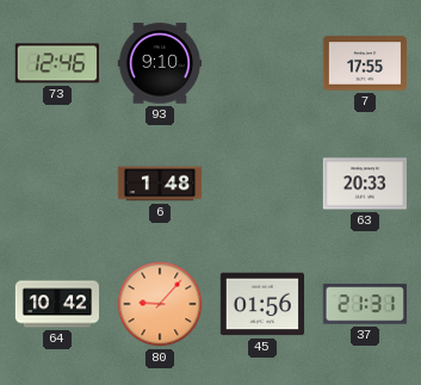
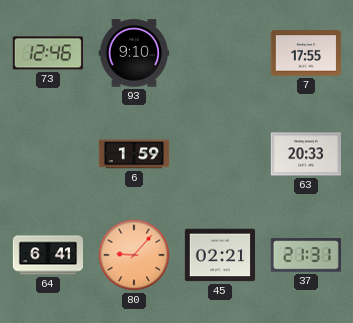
6: 1:48 -> 1:59
64: 10:42 -> 6:41
45: 01:56 -> 02:21
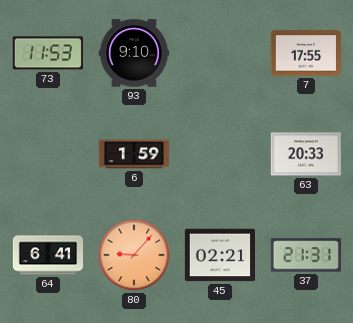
73: 12:46 -> 11:53
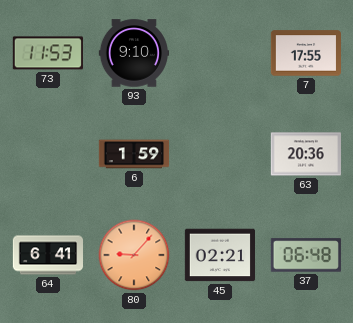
63: 20:33 -> 20:36
37: 21:31 -> 06:48
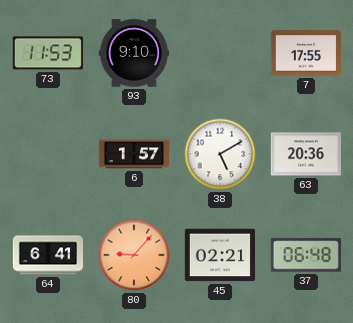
6: 1:59 -> 1:57
38: none -> 5:10
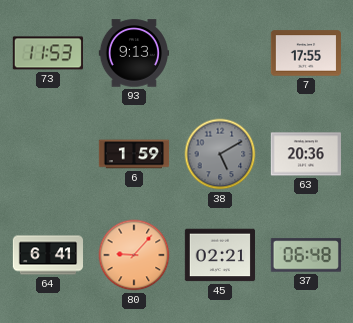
93: 9:10 -> 9:13
6: 1:57 -> 1:59
38 dial: white -> grey
